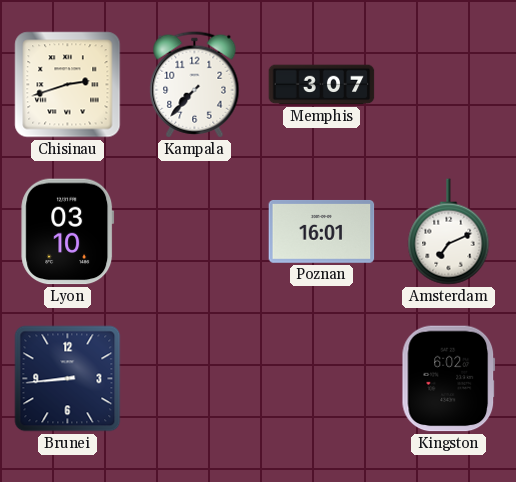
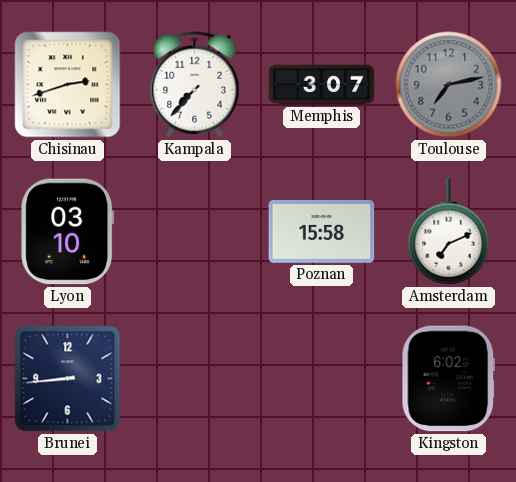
Toulouse: none -> 7:13
Poznan: 16:01 -> 15:58
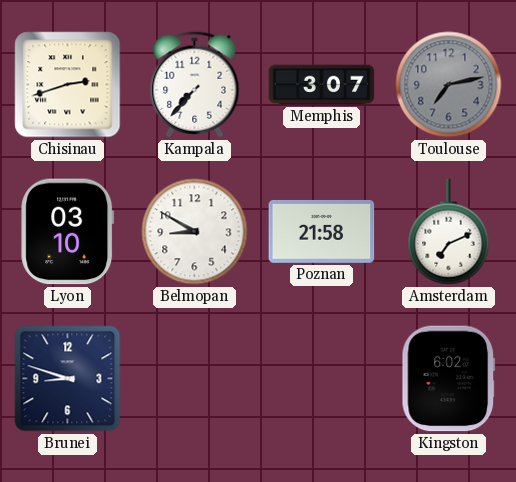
Belmopan: none -> 8:50
Poznan: 15:58 -> 21:58
Brunei: 8:44 -> 8:48
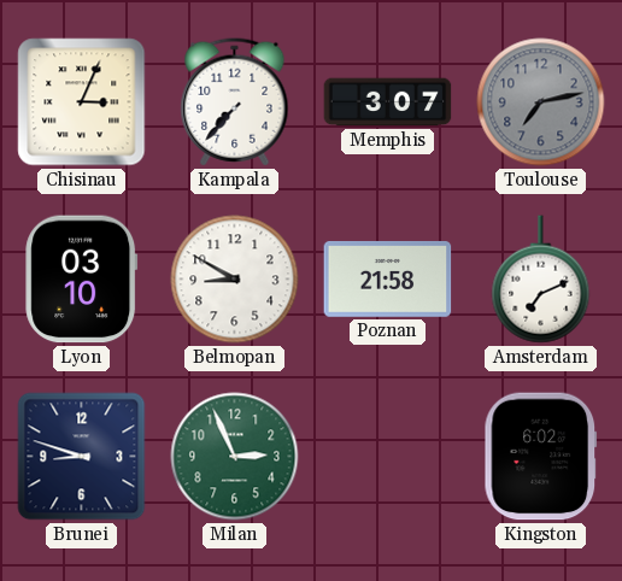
Chisinau: 2:42 -> 3:04
Milan: none -> 2:56
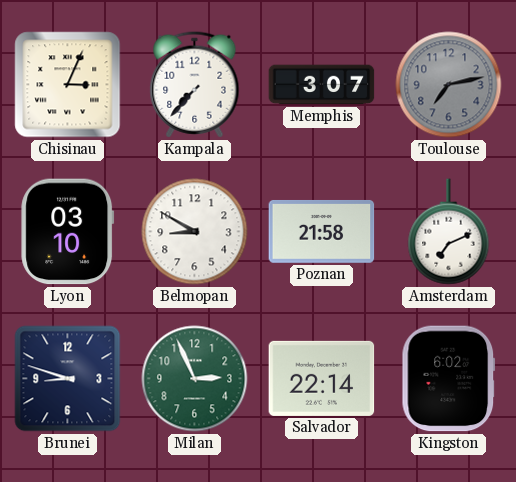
Salvador: none -> 22:14
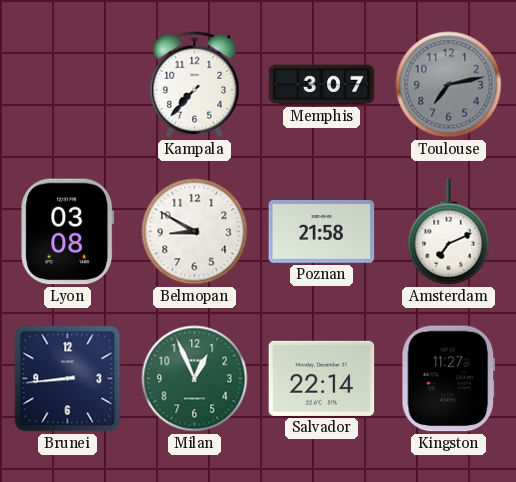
Chisinau: 3:04 -> none
Lyon: 03:10 -> 03:08
Brunei: 8:48 -> 8:44
Milan: 2:56 -> 12:56
Kingston: 6:02 -> 11:27
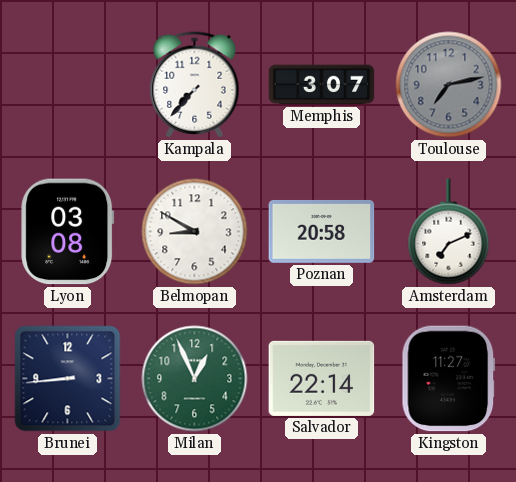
Poznan: 21:58 -> 20:58
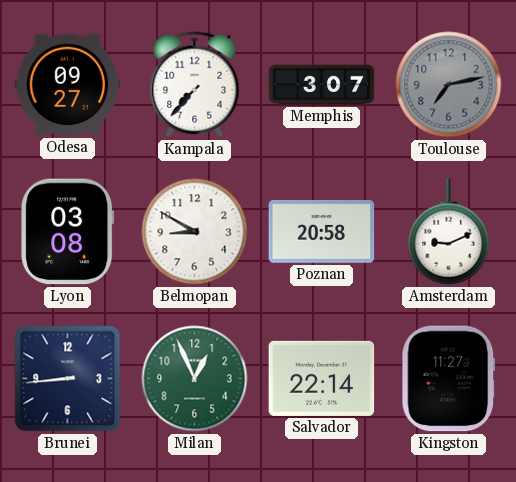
Odesa: none -> 09:27
Amsterdam: 7:11 -> 9:11
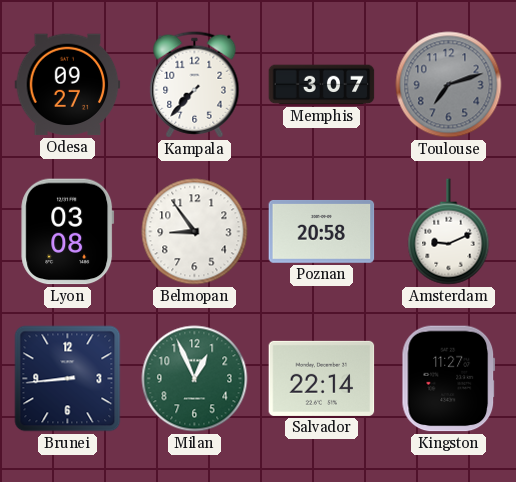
Toulouse: 7:13 -> 7:12
Belmopan: 8:50 -> 8:54
